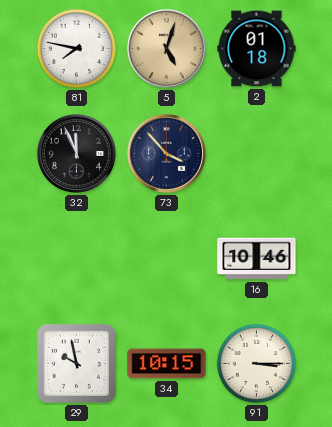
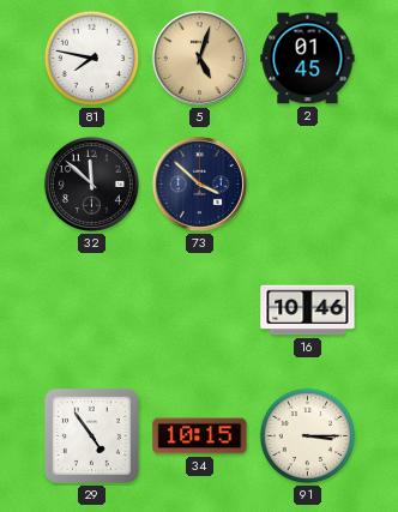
2: 01:18 -> 01:45
32: 11:56 -> 11:52
73: 3:53 -> 3:52
29: 9:58 -> 4:54
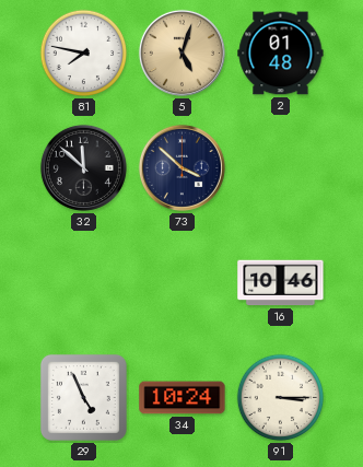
2: 01:45 -> 01:48
29: 4:54 -> 4:56
34: 10:15 -> 10:24
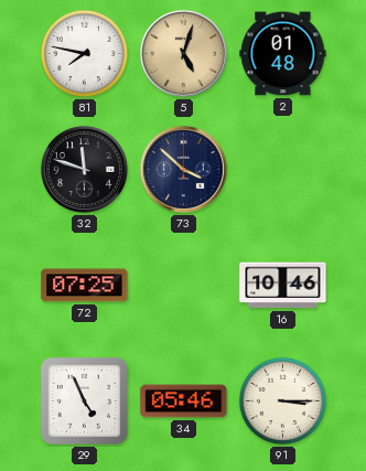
32: 11:52 -> 11:48
72: none -> 07:25
34: 10:24 -> 05:46
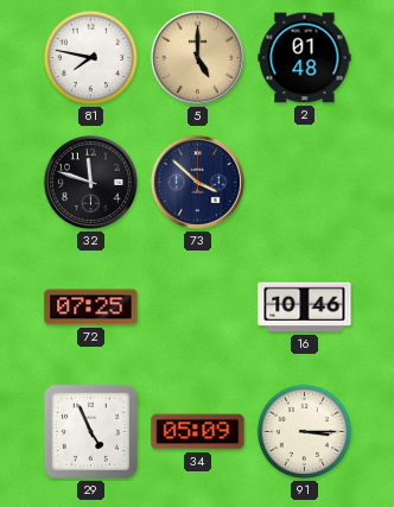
5: 5:03 -> 5:00
34: 05:46 -> 05:09
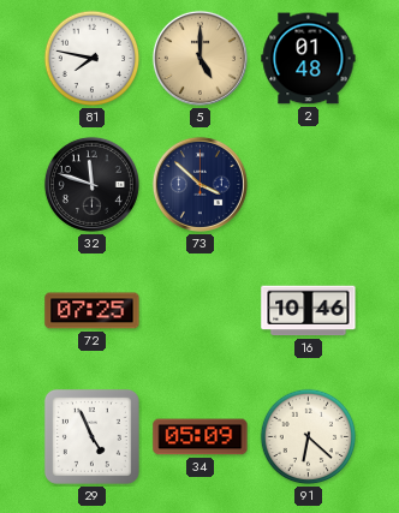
91: 3:15 -> 6:22
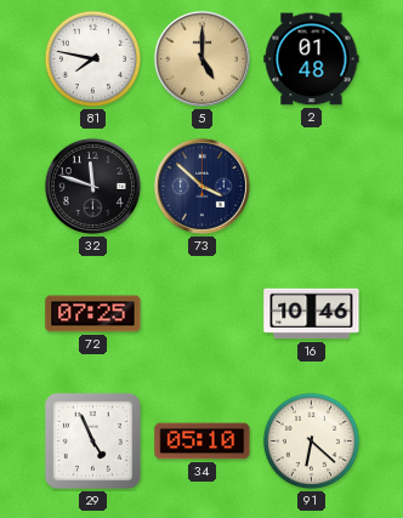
34: 05:09 -> 05:10
